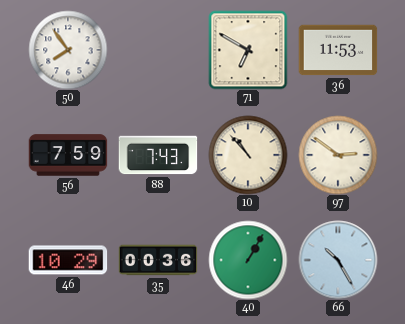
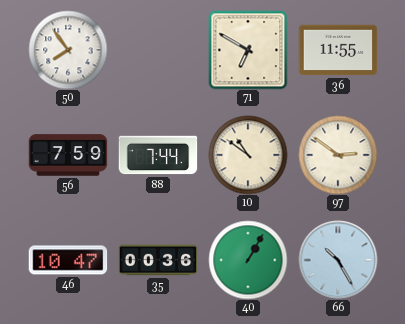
36: 11:53 -> 11:55
88: 7:43 -> 7:44
10: 10:53 -> 10:51
46: 10:29 -> 10:47
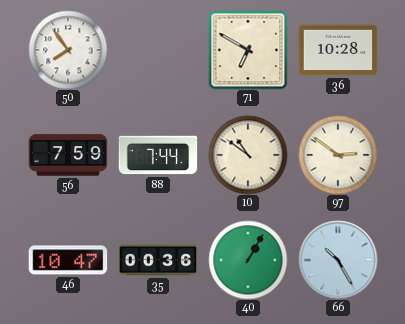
36: 11:55 -> 10:28
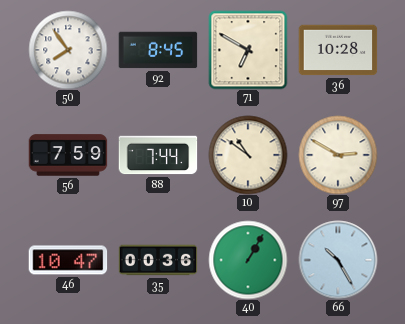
92: none -> 8:45
97: 2:51 -> 2:50
